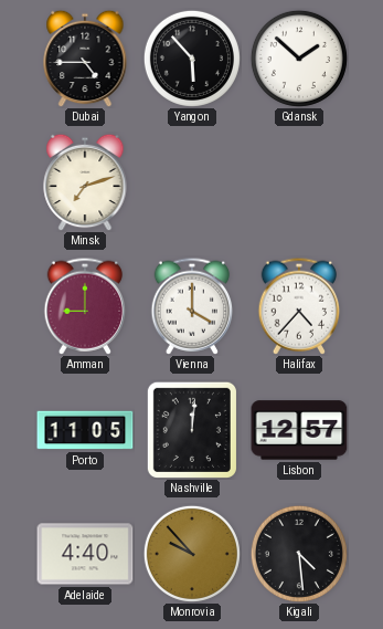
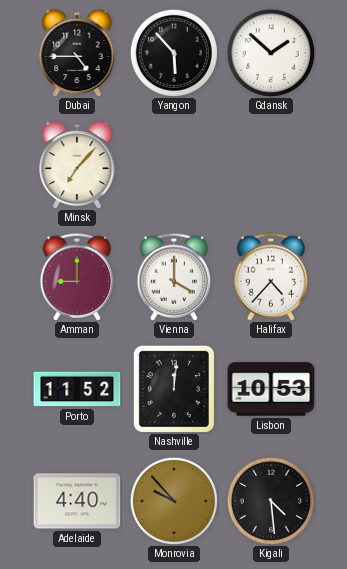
Minsk: 7:12 -> 7:07
Porto: 11:05 -> 11:52
Lisbon: 12:57 -> 10:53
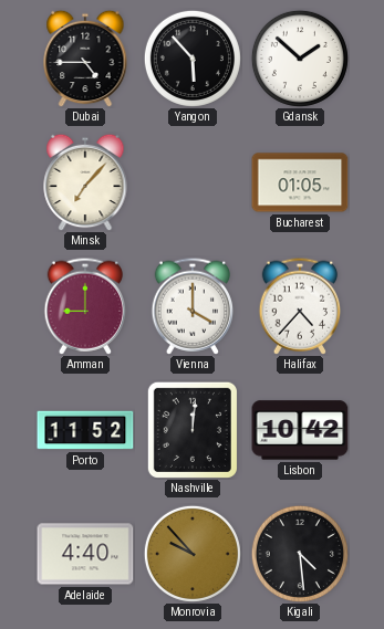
Bucharest: none -> 01:05
Lisbon: 10:53 -> 10:42
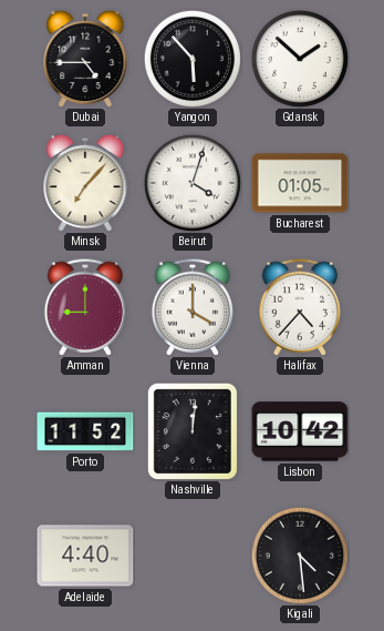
Beirut: none -> 4:03
Monrovia: 9:53 -> none
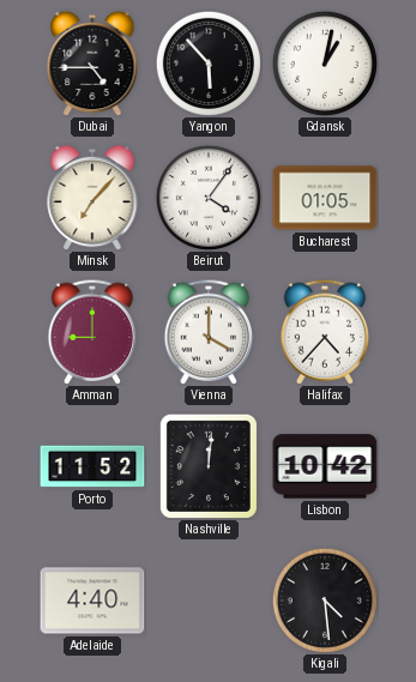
Gdansk: 1:52 -> 1:02
Beirut: 4:03 -> 4:06
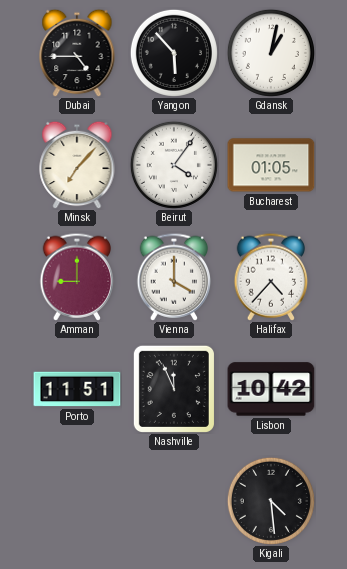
Porto: 11:52 -> 11:51
Nashville: 12:01 -> 11:56
Adelaide: 4:40 -> none
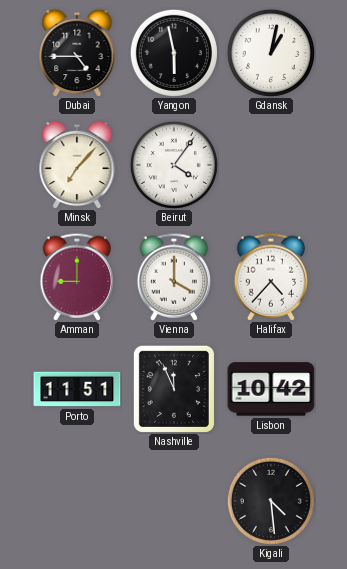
Yangon: 5:53 -> 5:58
Bucharest: 01:05 -> none
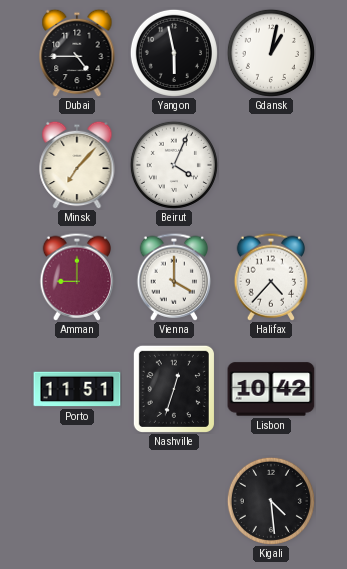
Beirut: 4:06 -> 4:04
Nashville: 11:56 -> 12:33
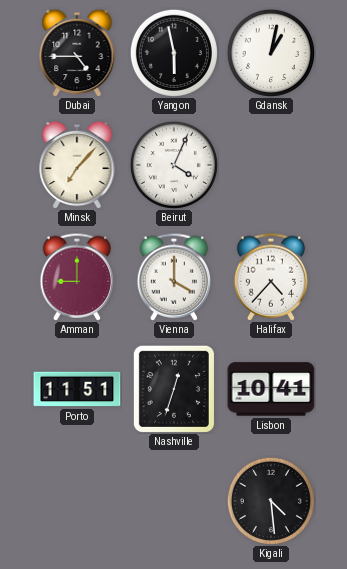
Lisbon: 10:42 -> 10:41
